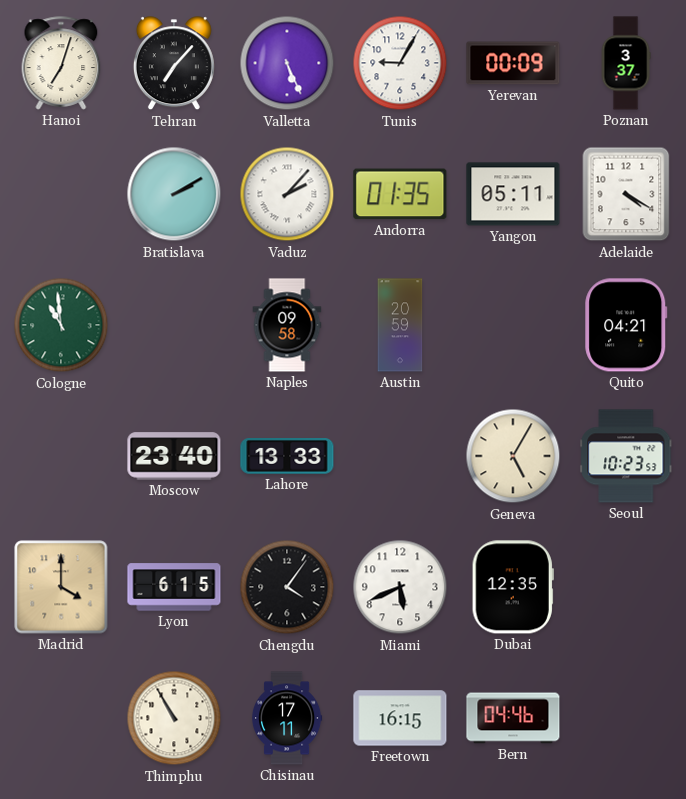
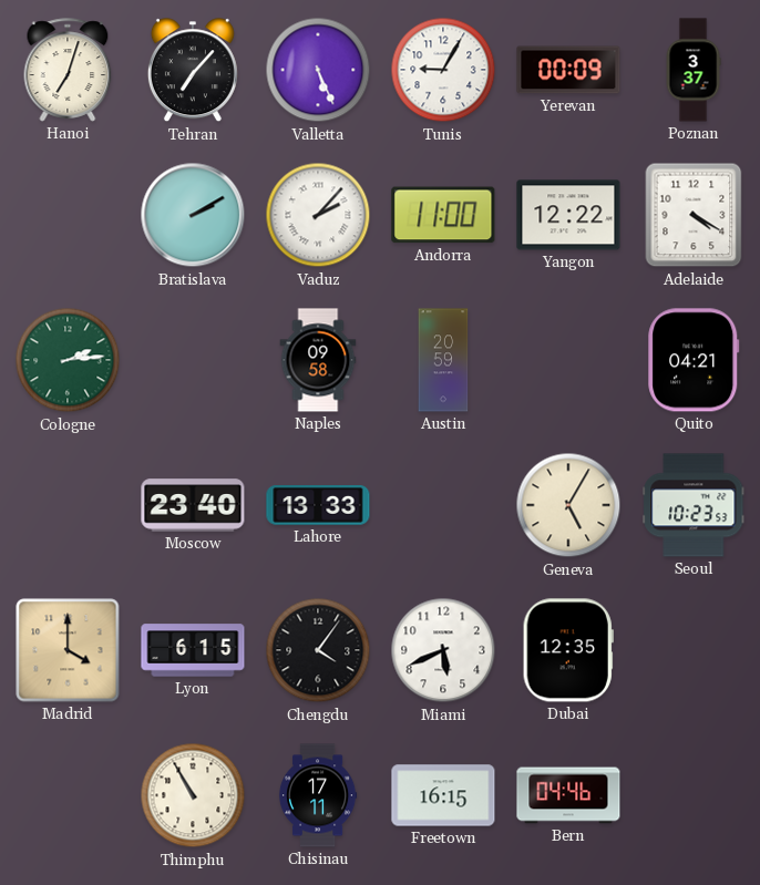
Andorra: 01:35 -> 11:00
Yangon: 05:11 -> 12:22
Cologne: 10:59 -> 2:14
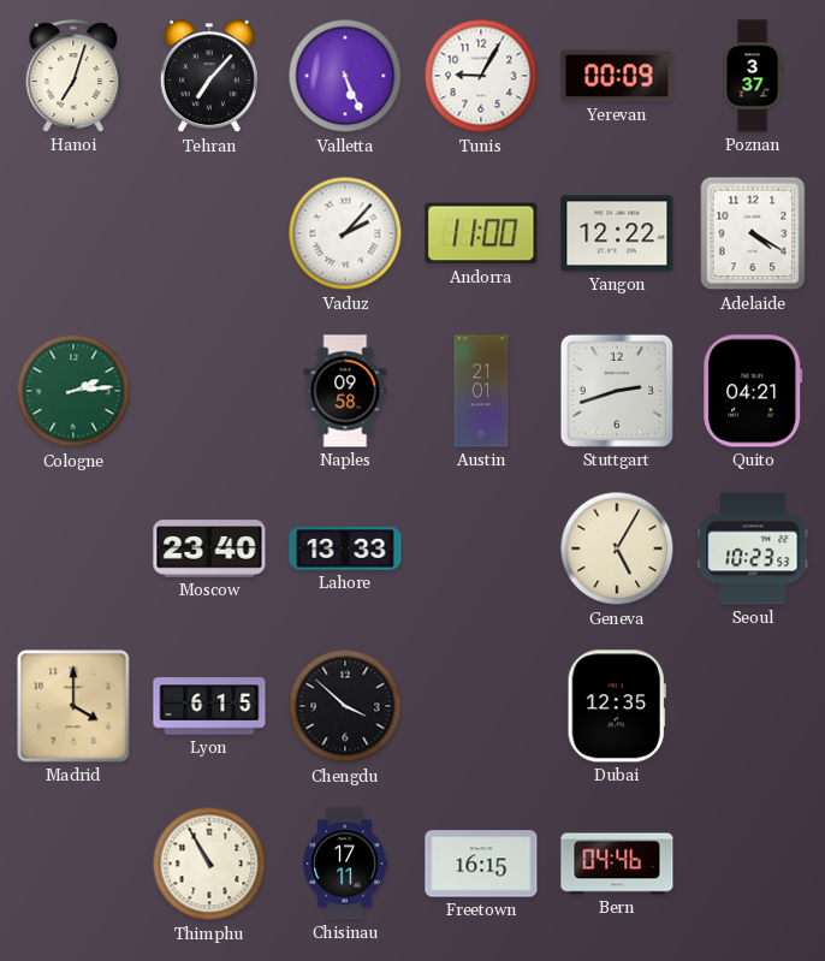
Bratislava: 2:10 -> none
Austin: 20:59 -> 21:01
Stuttgart: none -> 2:42
Chengdu: 4:06 -> 3:52
Miami: 5:41 -> none
